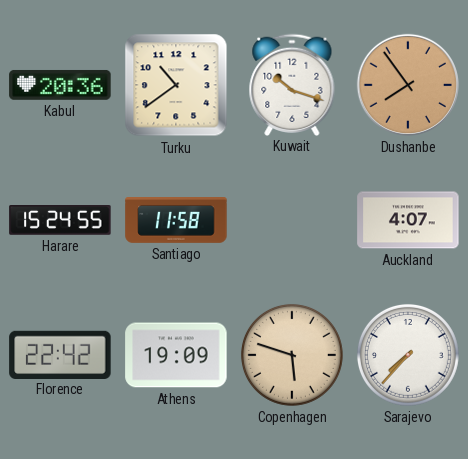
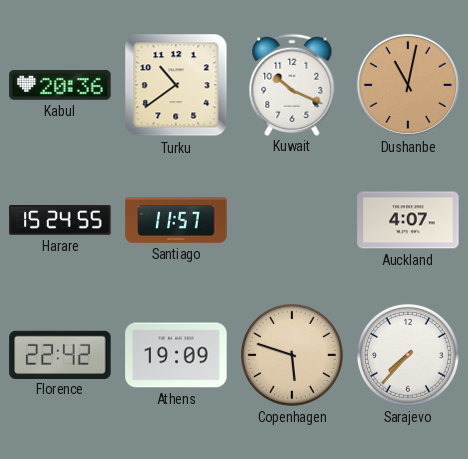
Kuwait: 10:18 -> 10:19
Dushanbe: 7:54 -> 11:02
Santiago: 11:58 -> 11:57
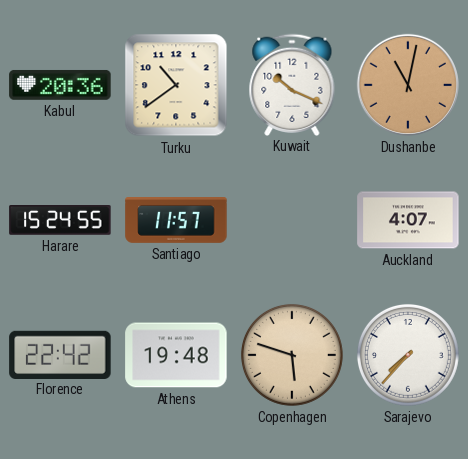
Athens: 19:09 -> 19:48
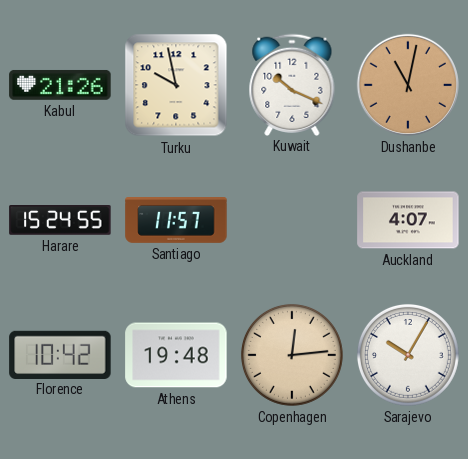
Kabul: 20:36 -> 21:26
Turku: 10:39 -> 9:58
Florence: 22:42 -> 10:42
Copenhagen: 5:48 -> 12:14
Sarajevo: 7:37 -> 10:05
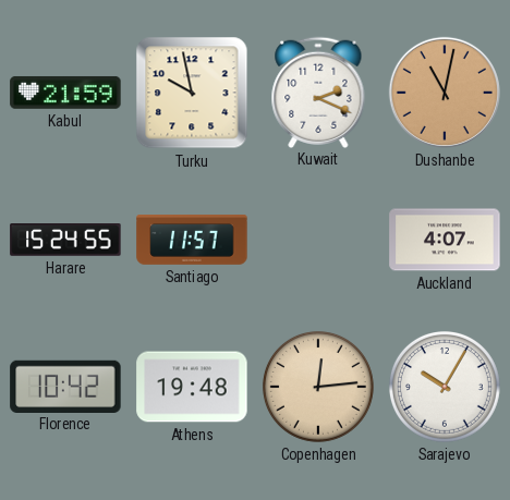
Kabul: 21:26 -> 21:59
Kuwait: 10:19 -> 2:19
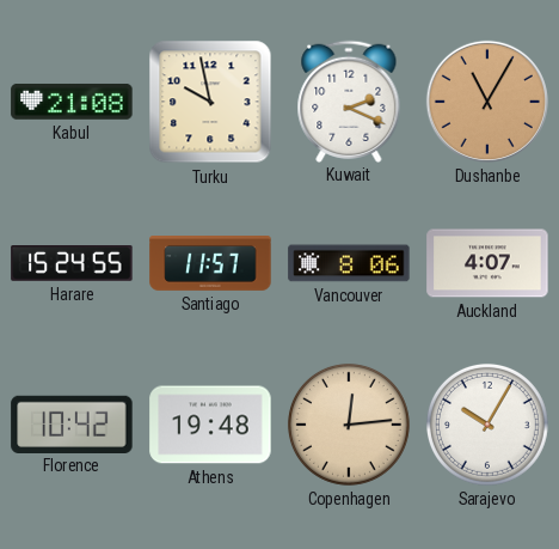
Kabul: 21:59 -> 21:08
Dushanbe: 11:02 -> 11:05
Vancouver: none -> 8:06
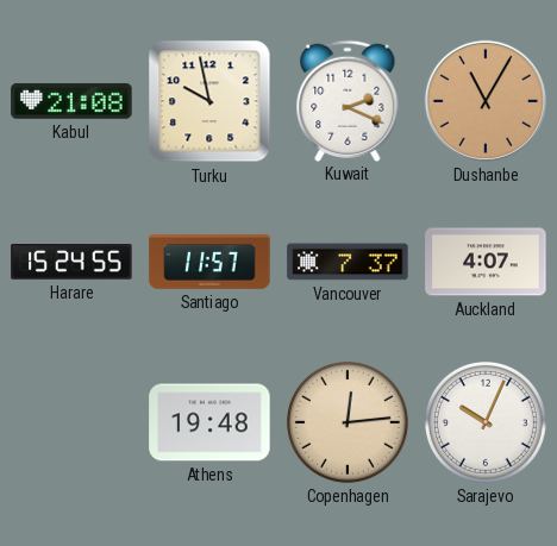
Vancouver: 8:06 -> 7:37
Florence: 10:42 -> none
Sarajevo: 10:05 -> 10:04
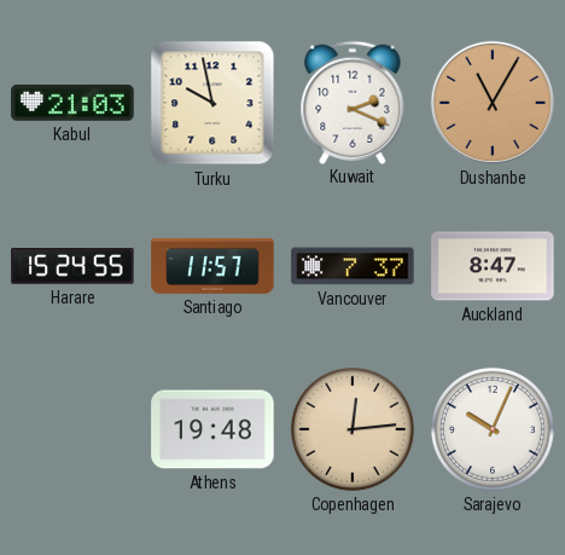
Kabul: 21:08 -> 21:03
Auckland: 4:07 -> 8:47
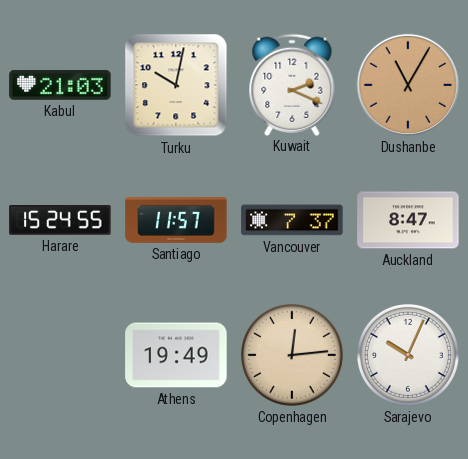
Turku: 9:58 -> 10:02
Athens: 19:48 -> 19:49
